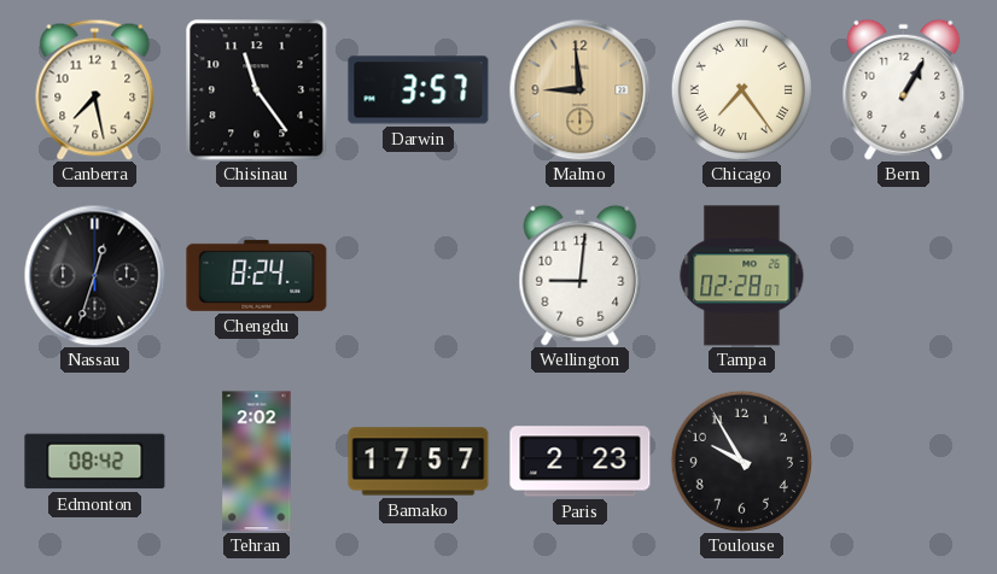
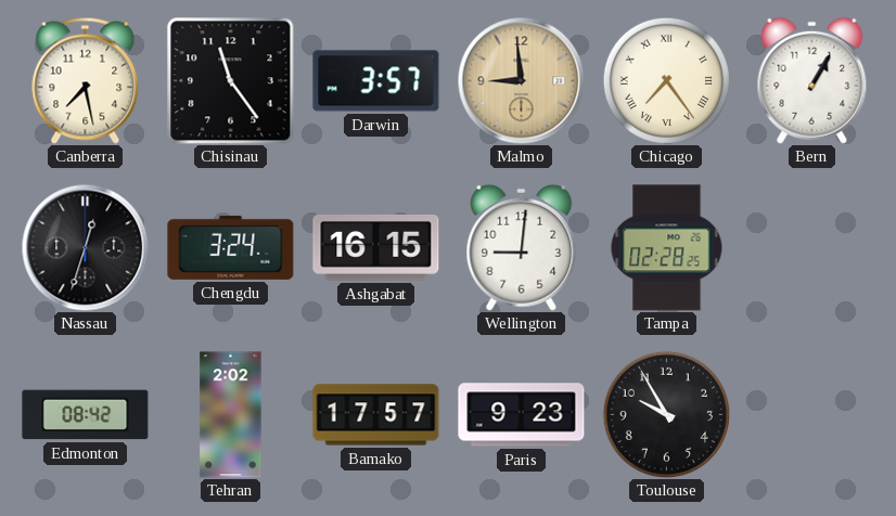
Chengdu: 8:24 -> 3:24
Ashgabat: none -> 16:15
Tampa: 02:28:07 -> 02:28:25
Paris: 2:23 -> 9:23
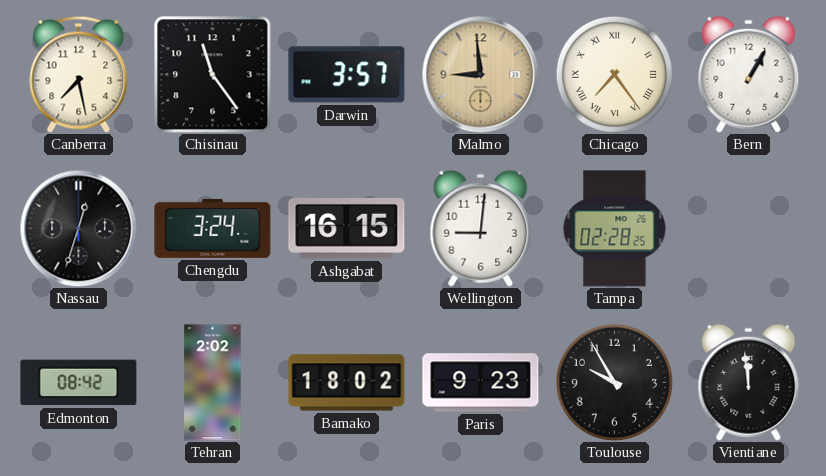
Bamako: 17:57 -> 18:02
Vientiane: none -> 11:59
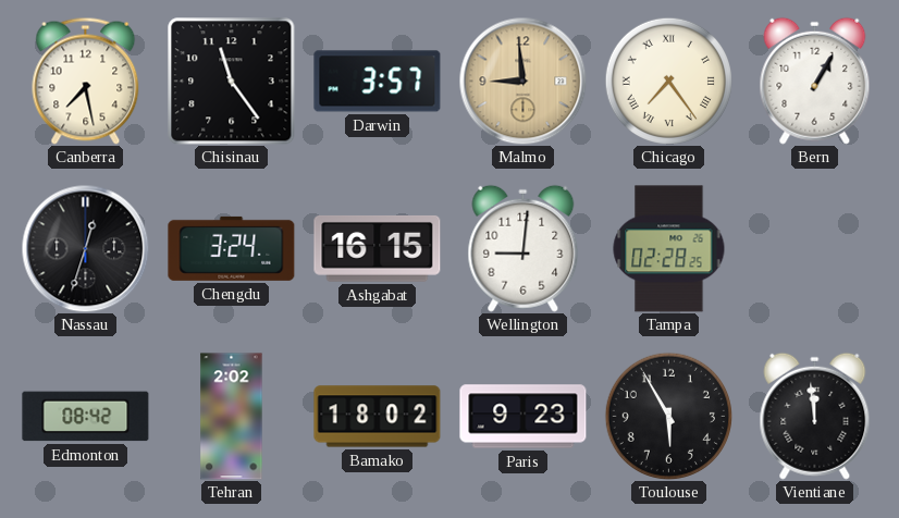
Toulouse: 9:55 -> 5:55
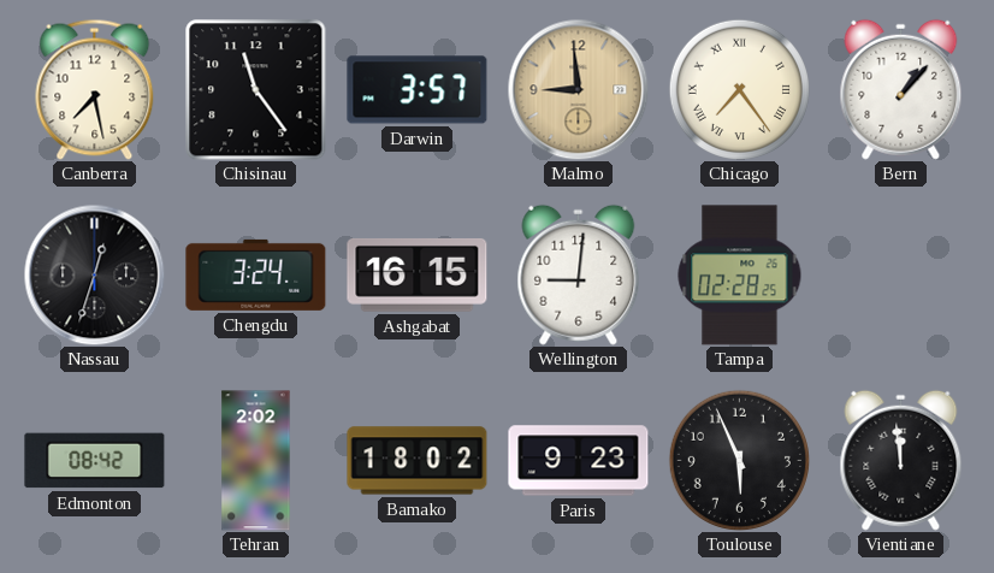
Bern: 1:05 -> 1:07
Toulouse: 5:55 -> 5:56
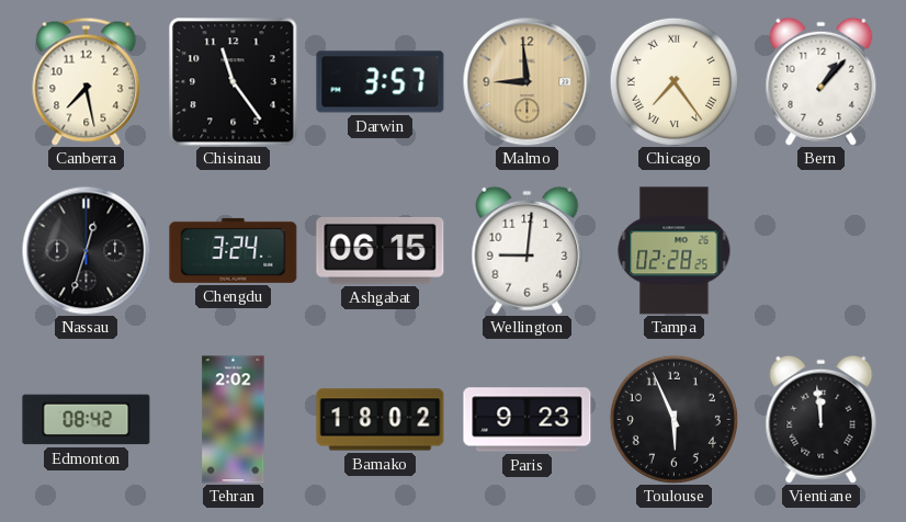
Ashgabat: 16:15 -> 06:15
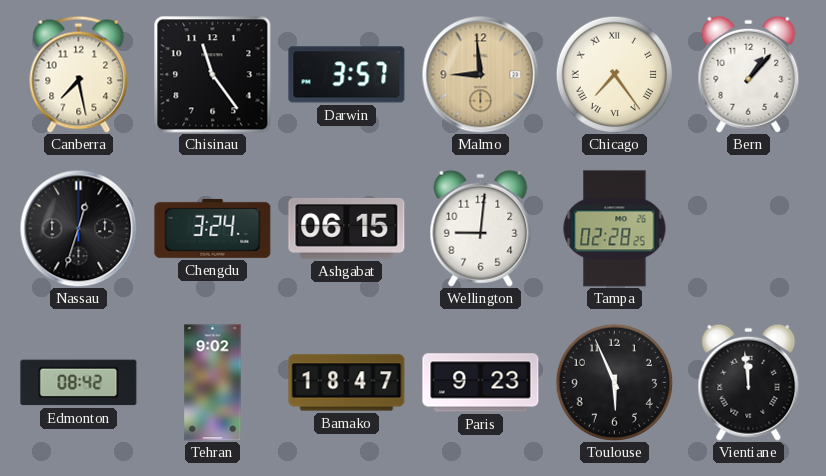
Tehran: 2:02 -> 9:02
Bamako: 18:02 -> 18:47
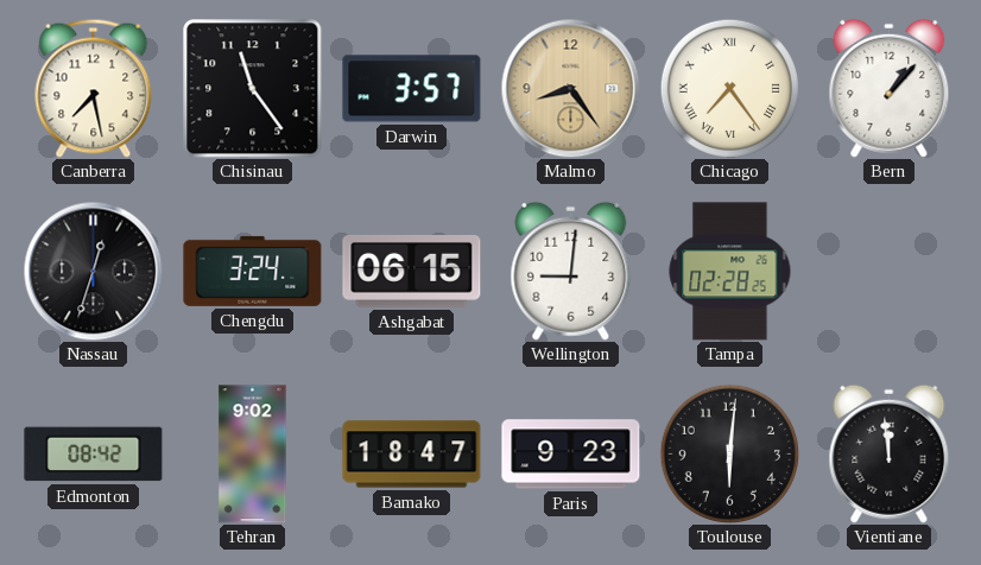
Malmo: 8:59 -> 8:24
Toulouse: 5:56 -> 6:01
